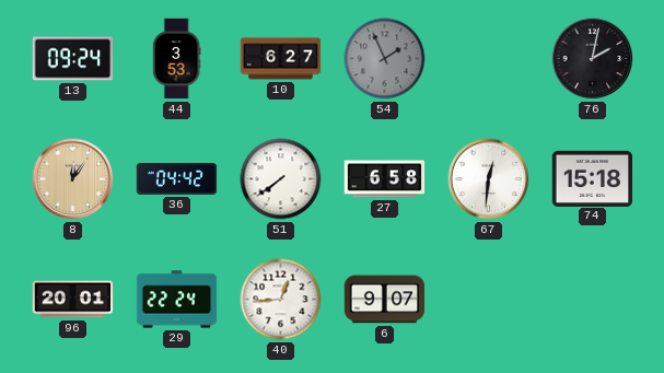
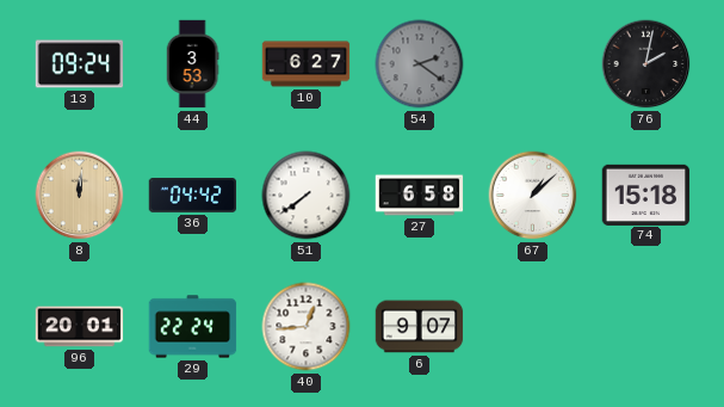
54: 1:56 -> 2:21
8: 12:06 -> 12:01
67: 12:31 -> 1:08
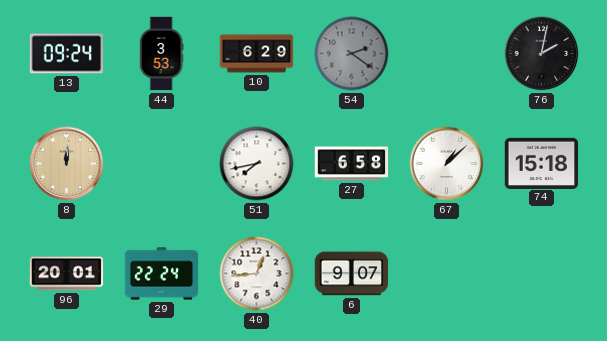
10: 6:27 -> 6:29
36: 04:42 -> none
51: 7:39 -> 7:43
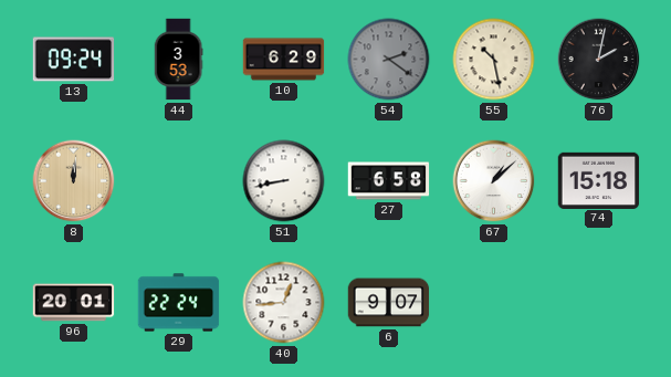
55: none -> 10:28
51: 7:43 -> 8:43
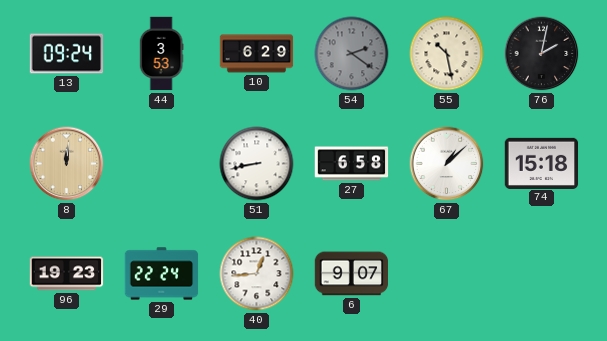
96: 20:01 -> 19:23
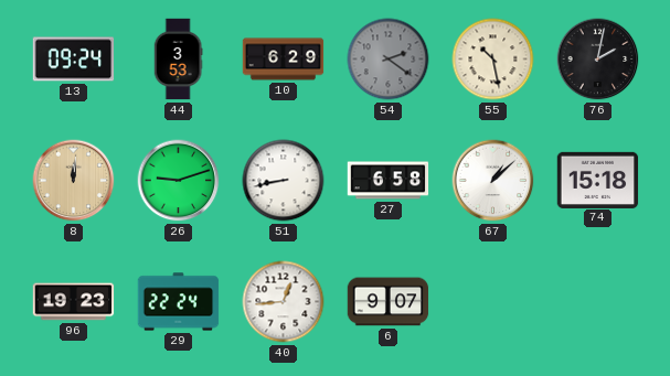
26: none -> 9:12
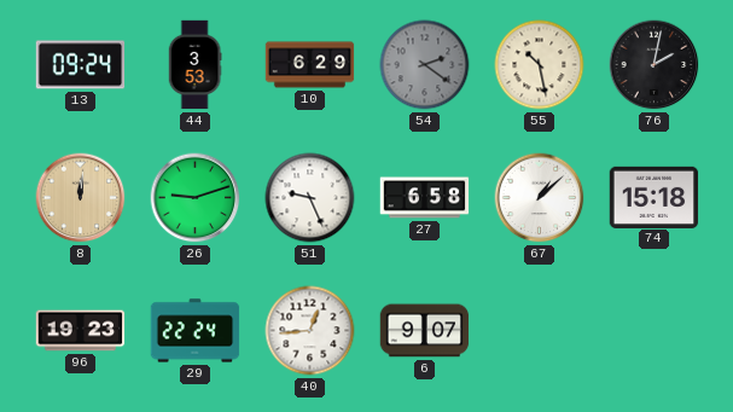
51: 8:43 -> 9:26
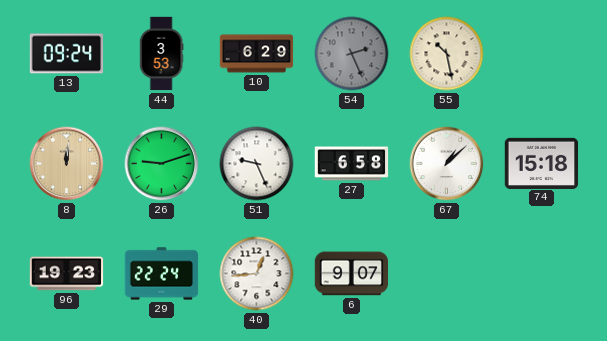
54: 2:21 -> 2:26
76: 2:02 -> none
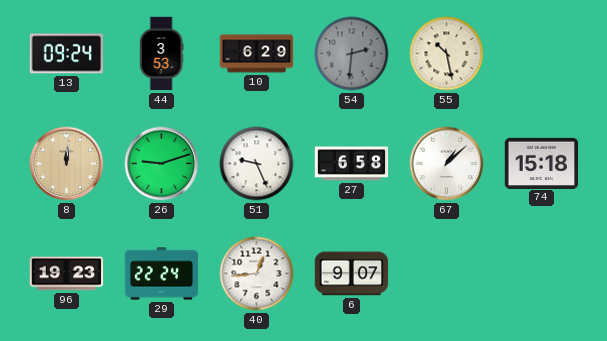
54: 2:26 -> 2:31
